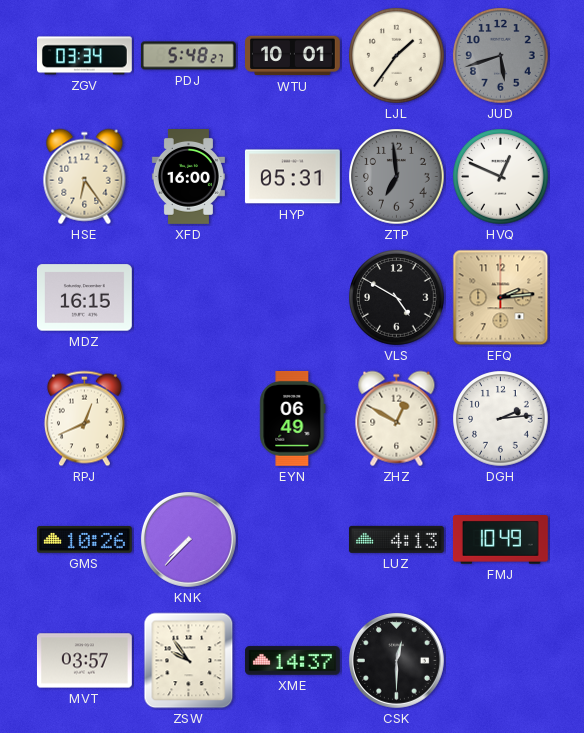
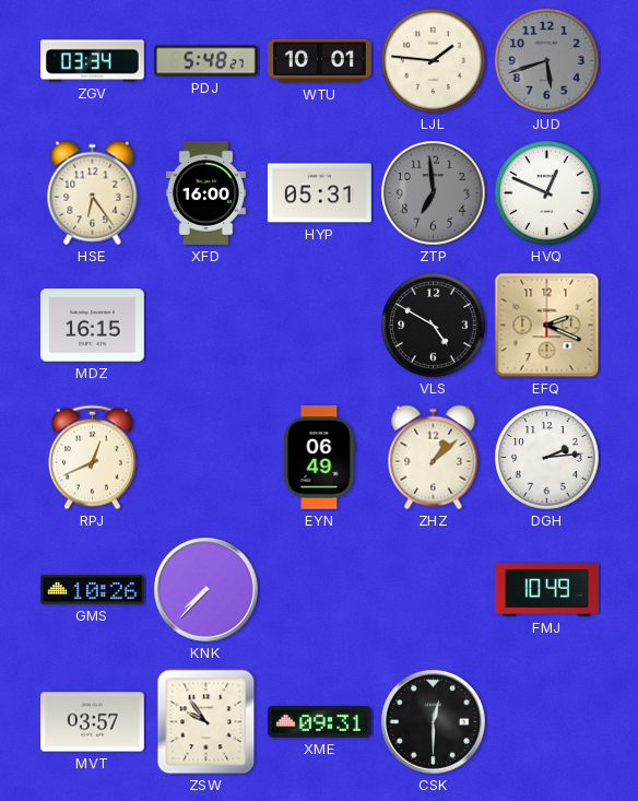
LJL: 1:36 -> 1:46
EFQ: 2:14 -> 2:19
ZHZ: 12:50 -> 1:08
LUZ: 4:13 -> none
XME: 14:37 -> 09:31
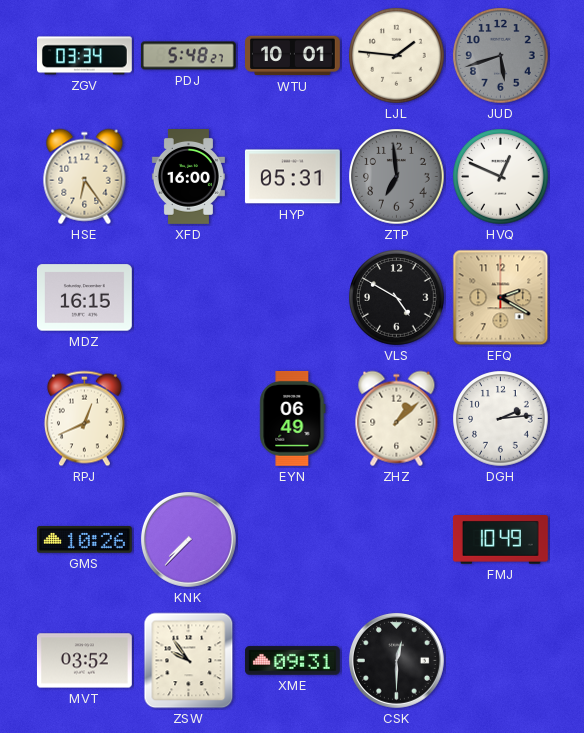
EFQ: 2:19 -> 2:20
MVT: 03:57 -> 03:52
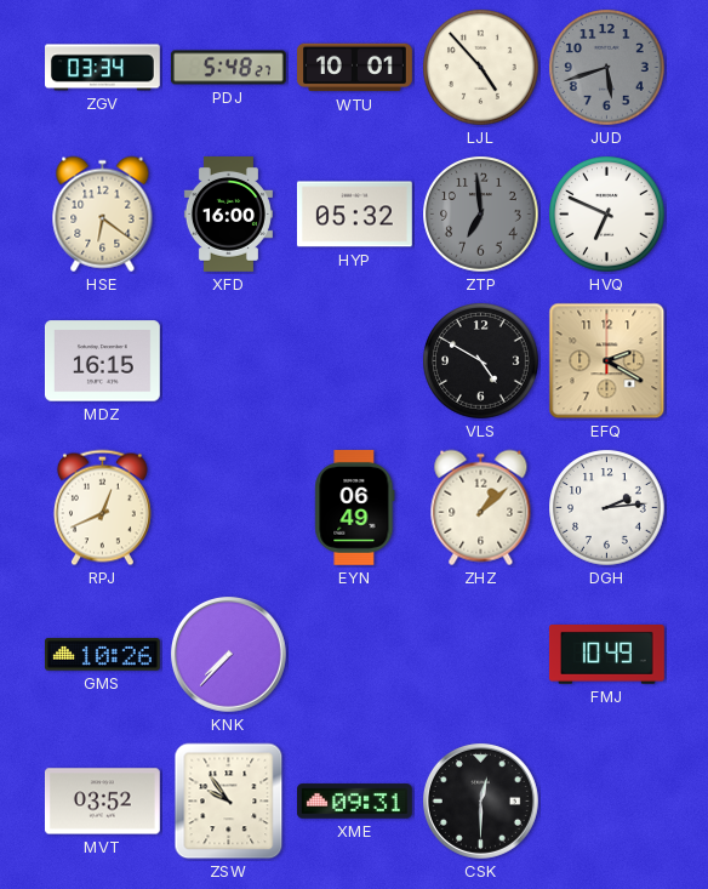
LJL: 1:46 -> 4:53
HSE: 6:24 -> 6:21
HYP: 05:31 -> 05:32
HVQ: 12:49 -> 6:49
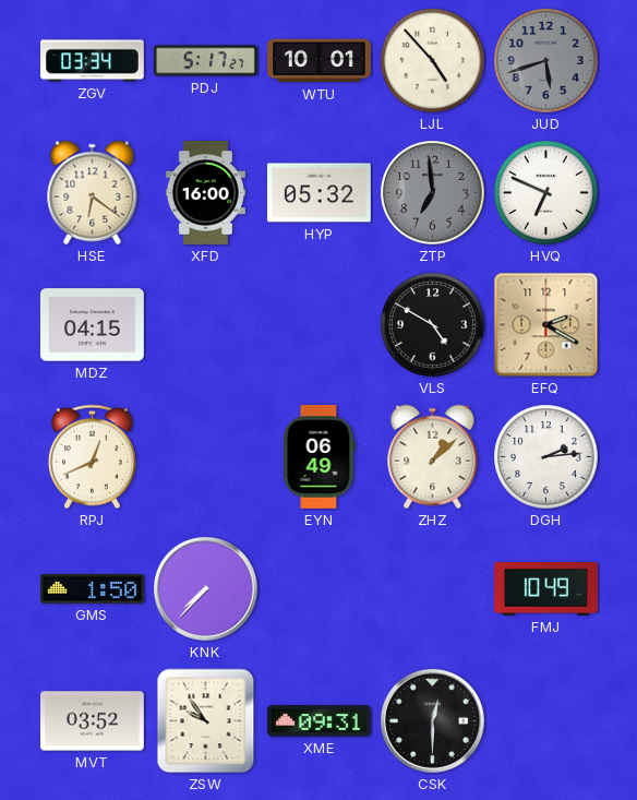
PDJ: 5:48 -> 5:17
MDZ: 16:15 -> 04:15
GMS: 10:26 -> 1:50
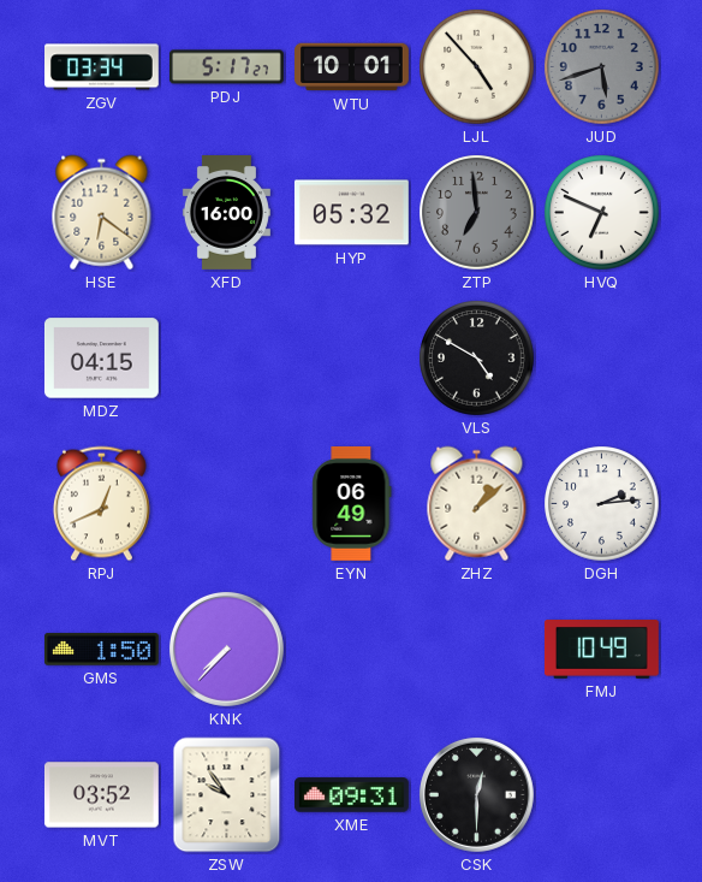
EFQ: 2:20 -> none
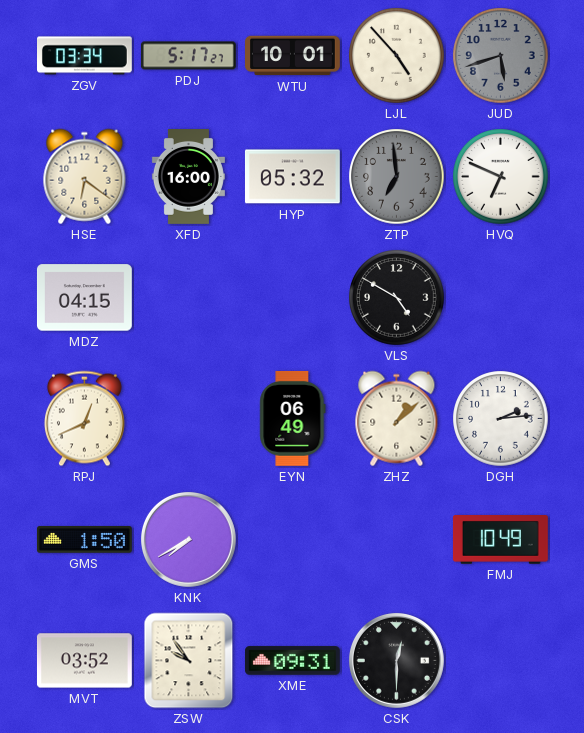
KNK: 7:37 -> 7:40
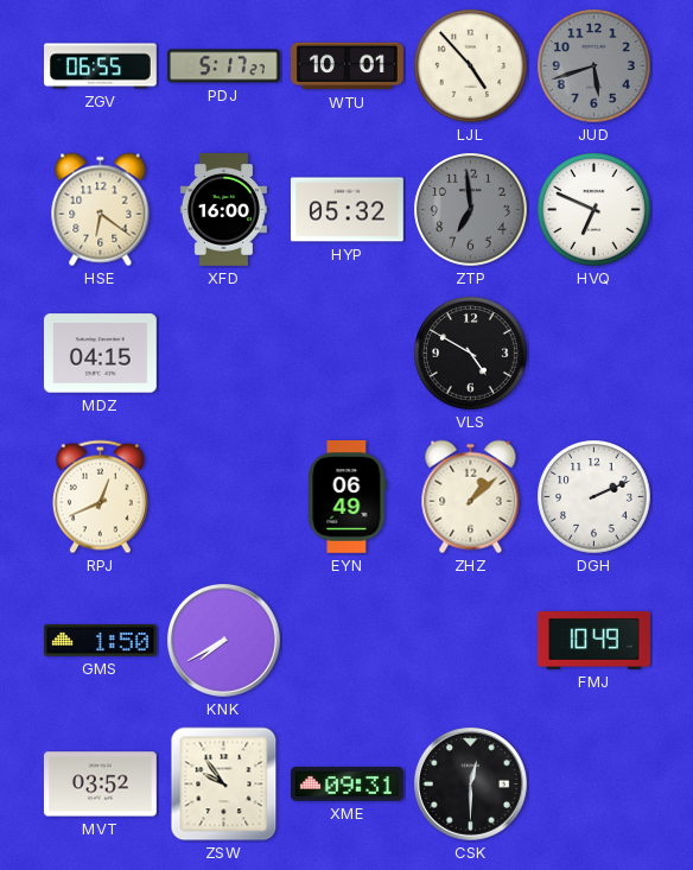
ZGV: 03:34 -> 06:55
DGH: 2:14 -> 2:11
